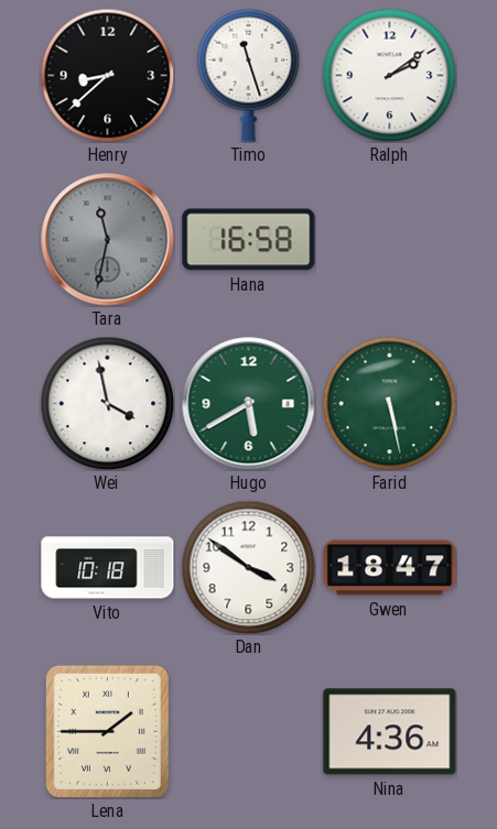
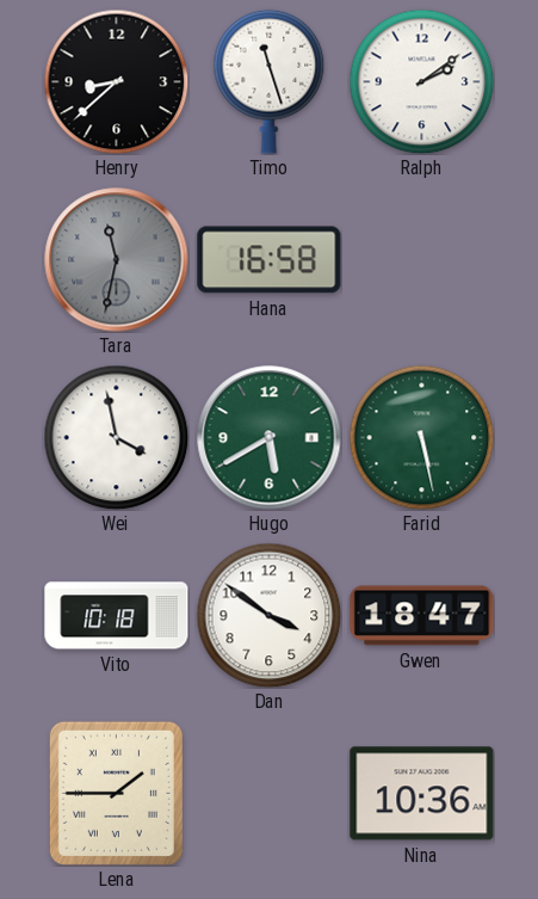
Nina: 4:36 -> 10:36
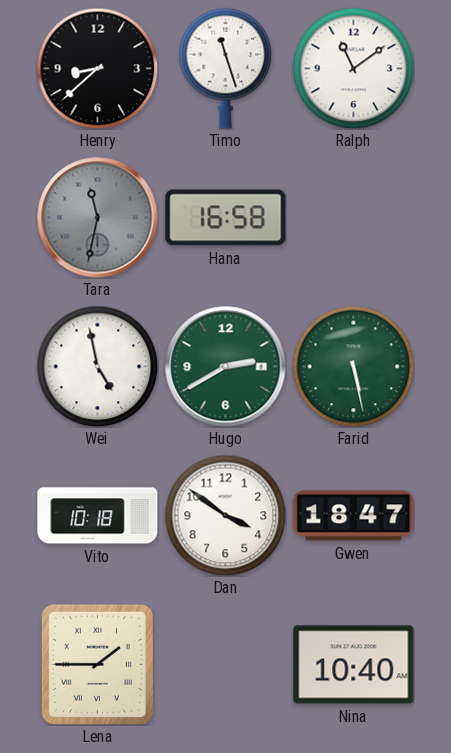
Ralph: 2:09 -> 11:09
Wei: 3:58 -> 4:58
Hugo: 5:40 -> 2:40
Nina: 10:36 -> 10:40
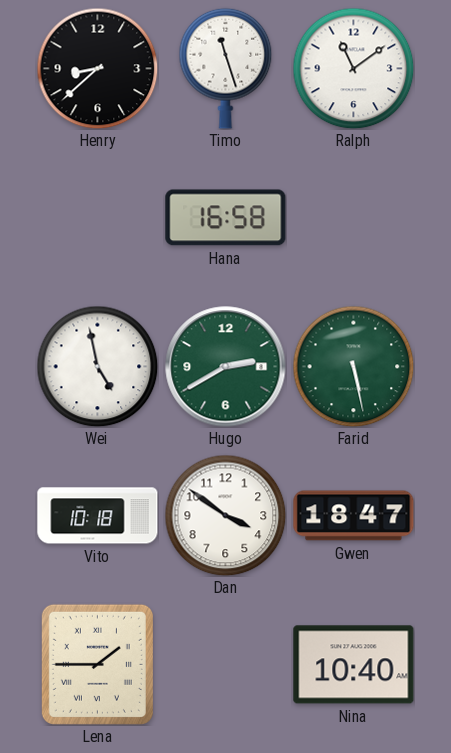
Tara: 11:32 -> none
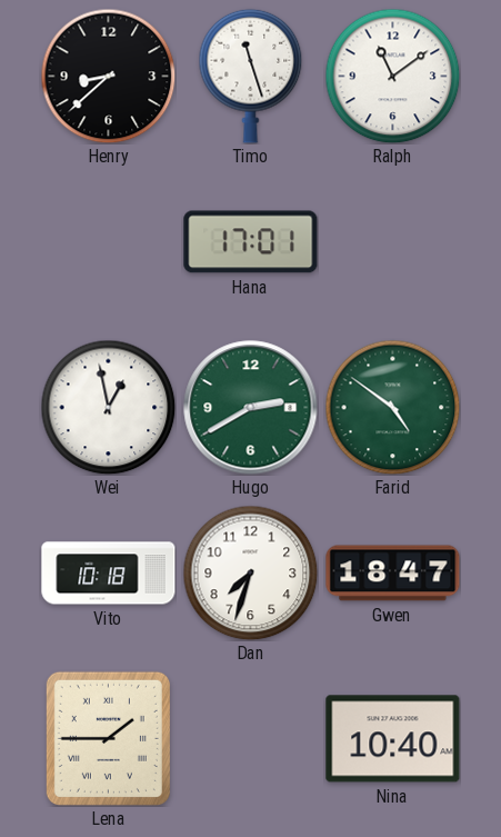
Hana: 16:58 -> 17:01
Wei: 4:58 -> 12:58
Farid: 5:28 -> 4:51
Dan: 3:51 -> 7:33
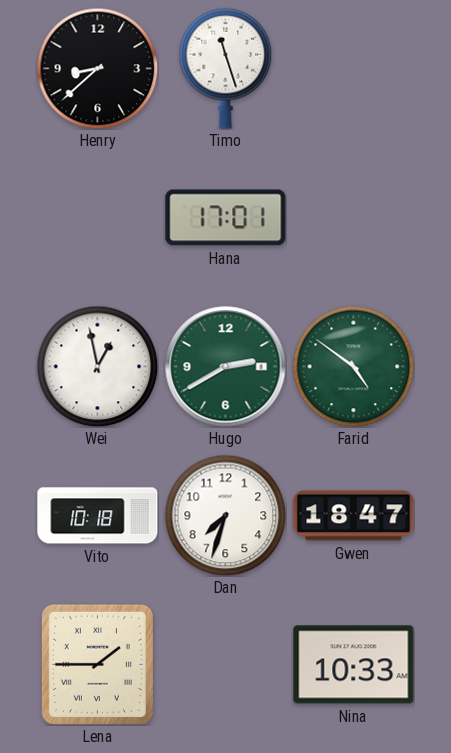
Ralph: 11:09 -> none
Nina: 10:40 -> 10:33
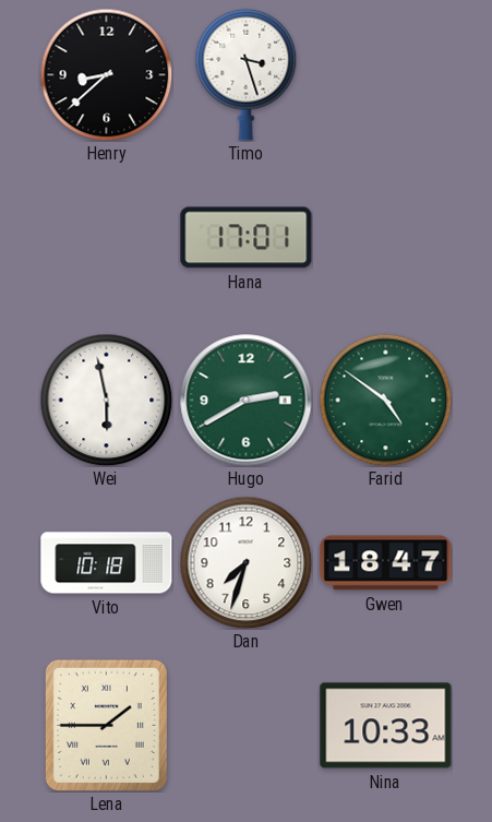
Timo: 11:27 -> 3:27
Wei: 12:58 -> 5:58
